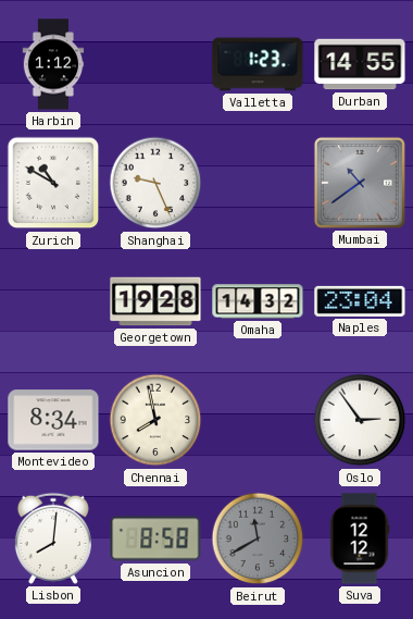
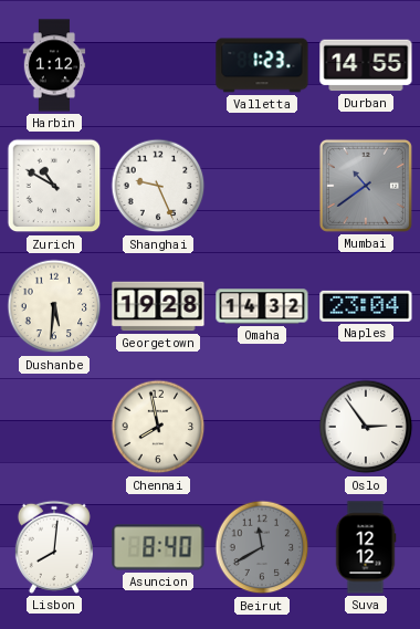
Dushanbe: none -> 5:31
Montevideo: 8:34 -> none
Asuncion: 8:58 -> 8:40
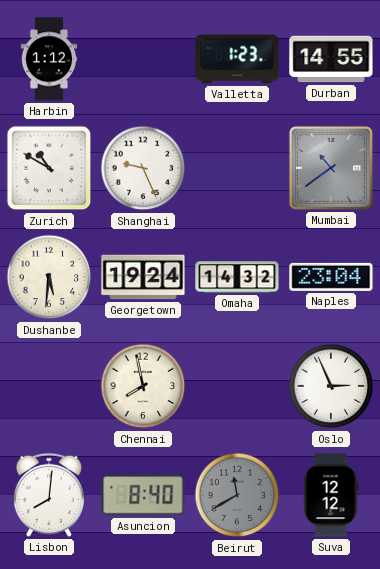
Georgetown: 19:28 -> 19:24
Oslo: 2:54 -> 2:56
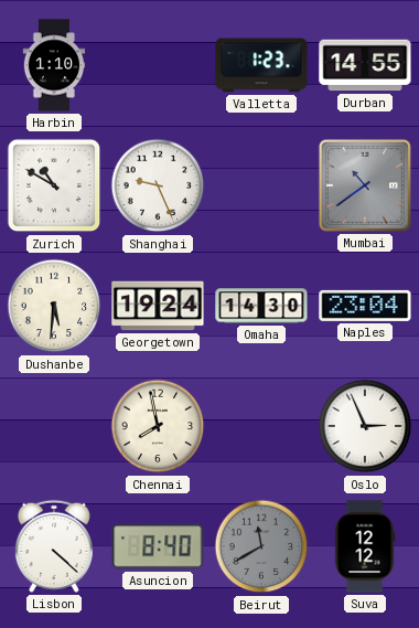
Harbin: 1:12 -> 1:10
Omaha: 14:32 -> 14:30
Lisbon: 8:01 -> 4:22
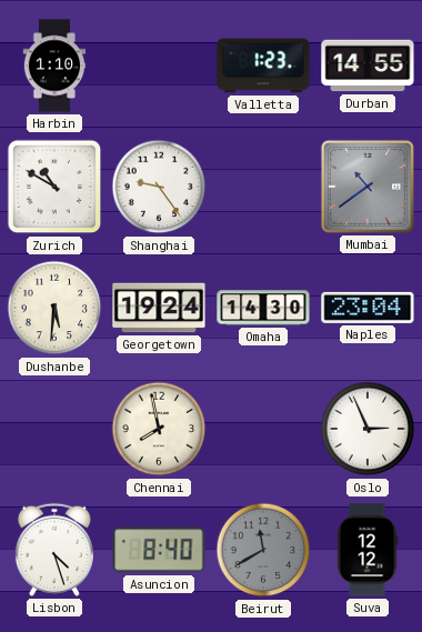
Shanghai: 9:26 -> 9:24
Lisbon: 4:22 -> 4:27
